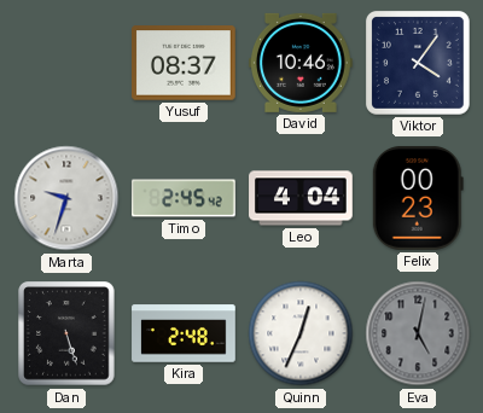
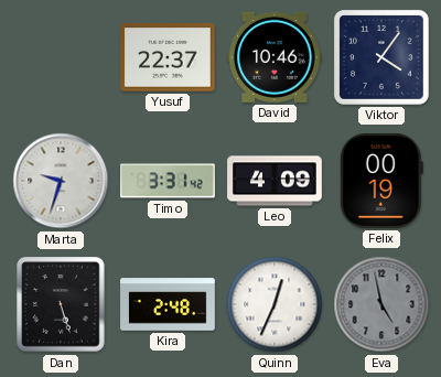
Yusuf: 08:37 -> 22:37
Timo: 2:45 -> 3:31
Leo: 4:04 -> 4:09
Felix: 00:23 -> 00:19
Eva: 5:02 -> 4:58
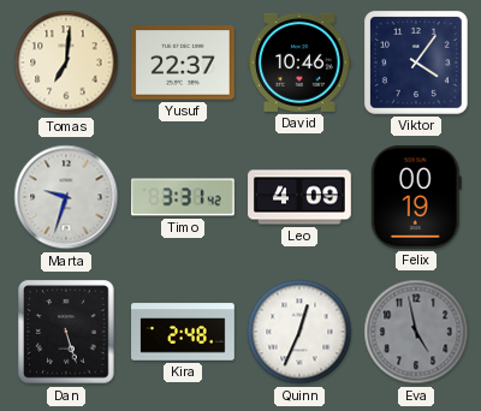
Tomas: none -> 7:01
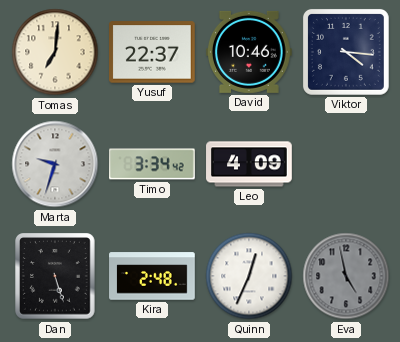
Viktor: 4:06 -> 4:16
Timo: 3:31 -> 3:34
Felix: 00:19 -> none
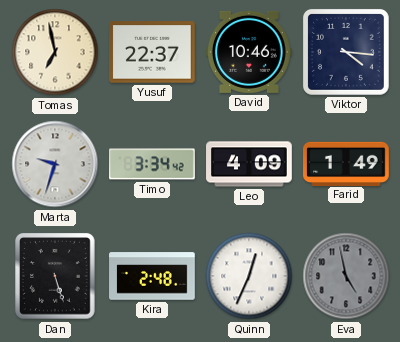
Tomas: 7:01 -> 6:58
Farid: none -> 1:49
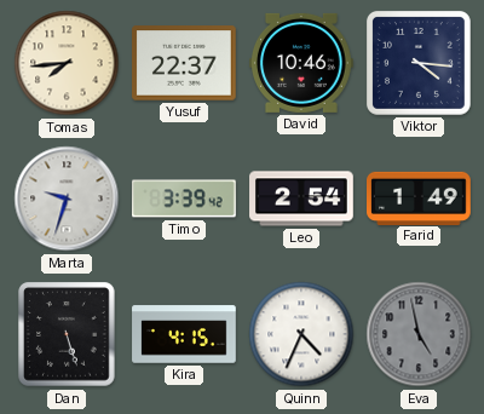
Tomas: 6:58 -> 7:44
Timo: 3:34 -> 3:39
Leo: 4:09 -> 2:54
Kira: 2:48 -> 4:15
Quinn: 12:34 -> 4:34
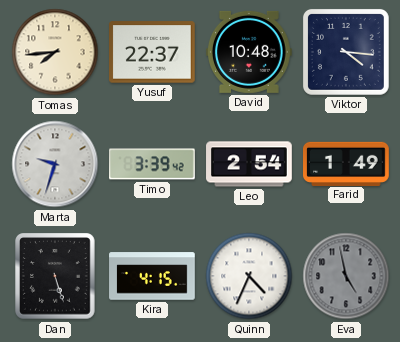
David: 10:46 -> 10:48
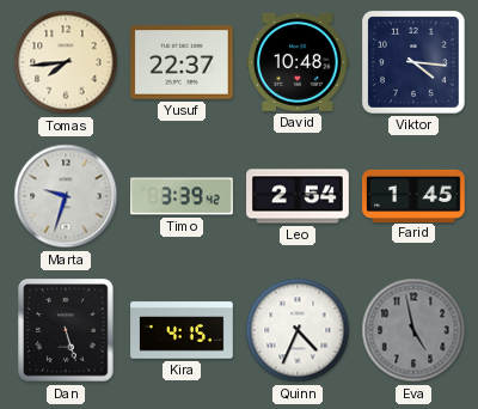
Farid: 1:49 -> 1:45
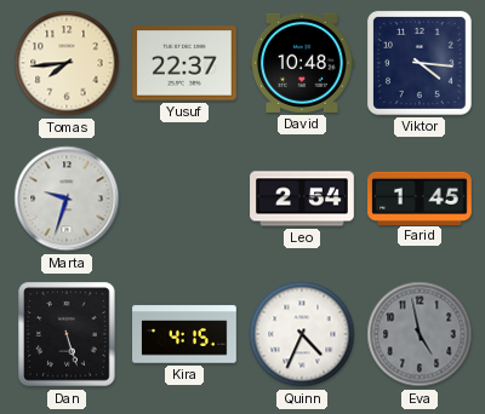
Timo: 3:39 -> none
